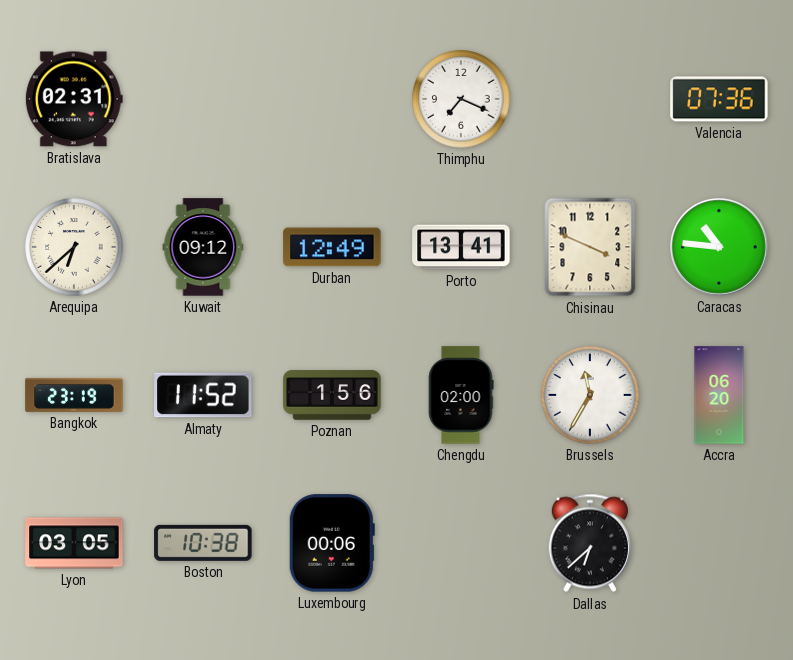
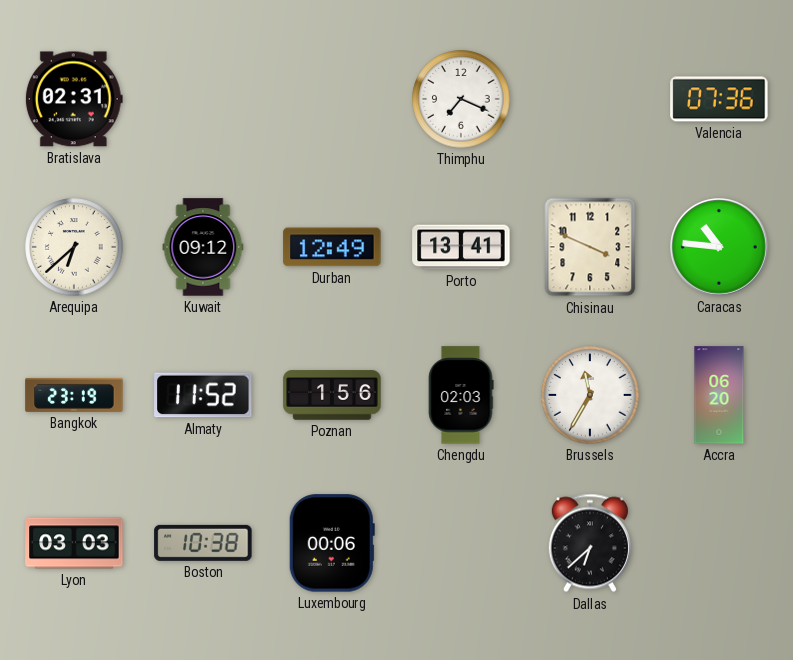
Chengdu: 02:00 -> 02:03
Lyon: 03:05 -> 03:03
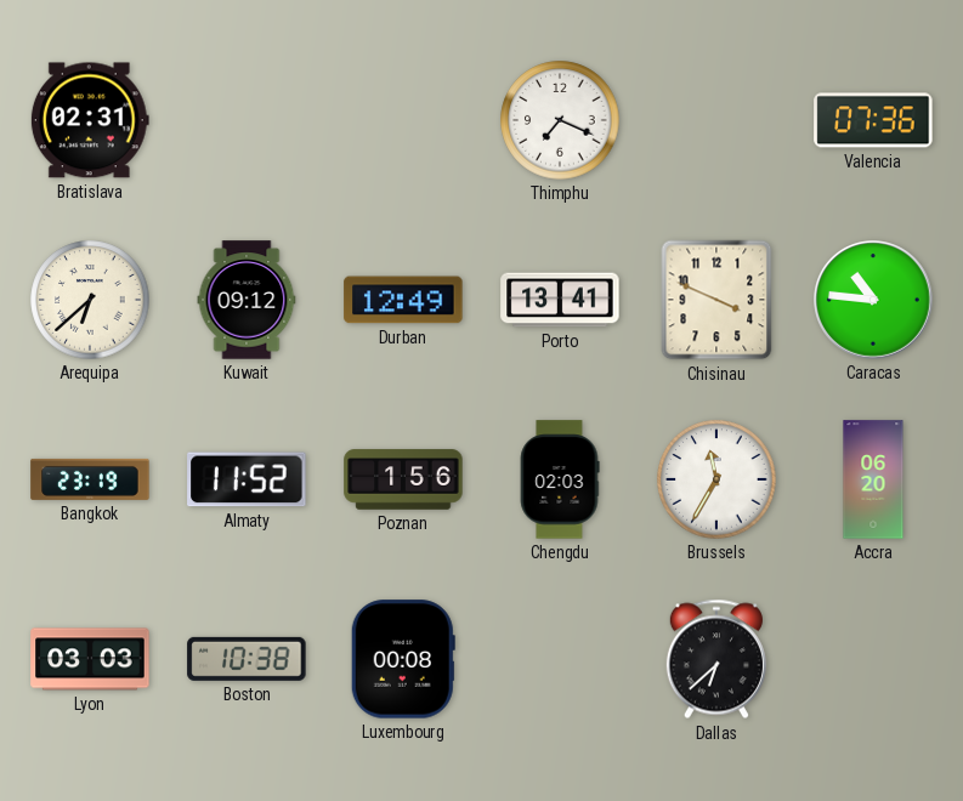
Luxembourg: 00:06 -> 00:08
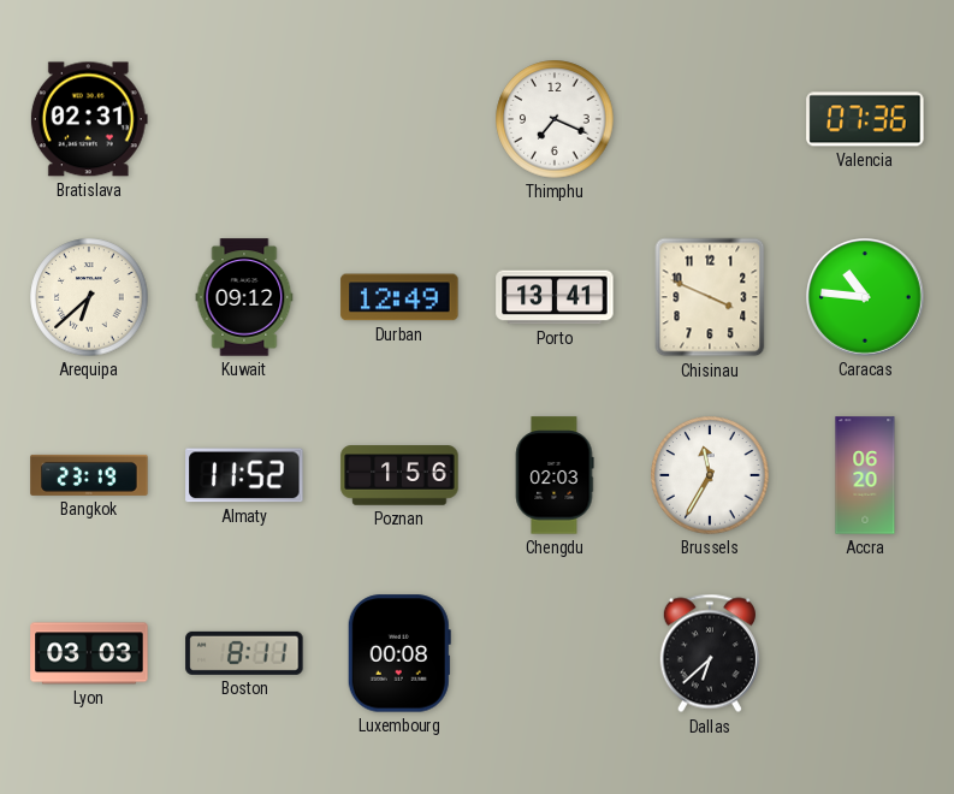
Boston: 10:38 -> 8:11
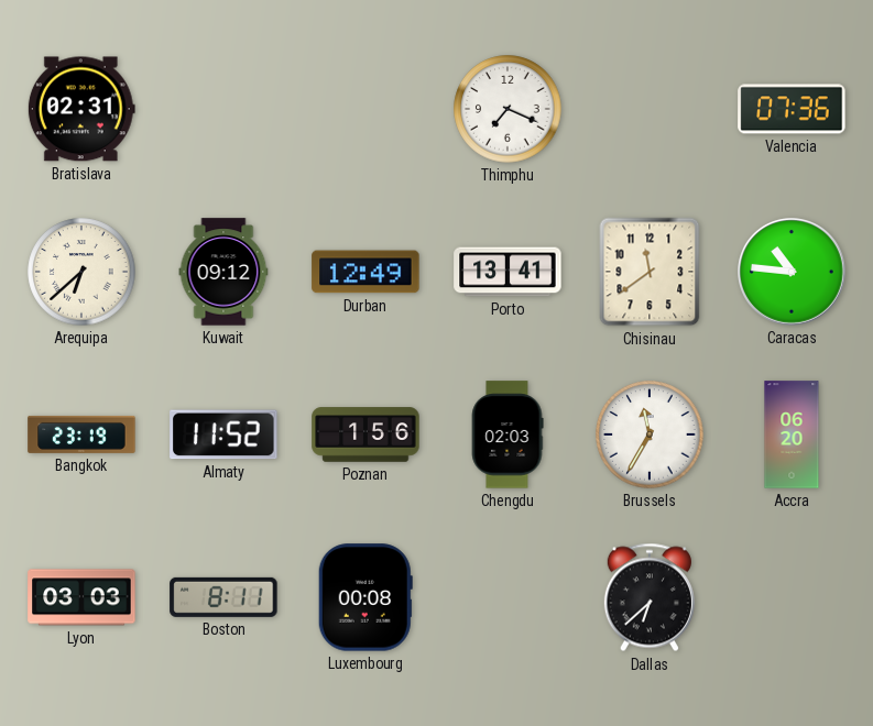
Chisinau: 3:49 -> 11:39
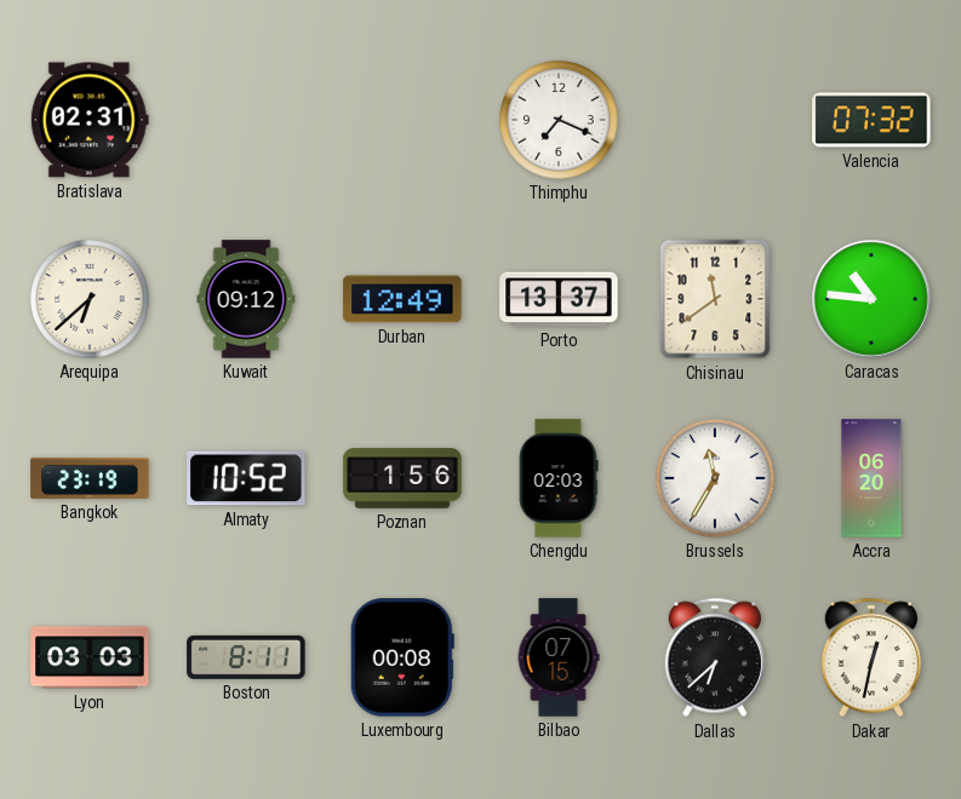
Valencia: 07:36 -> 07:32
Porto: 13:41 -> 13:37
Almaty: 11:52 -> 10:52
Bilbao: none -> 07:15
Dakar: none -> 12:32
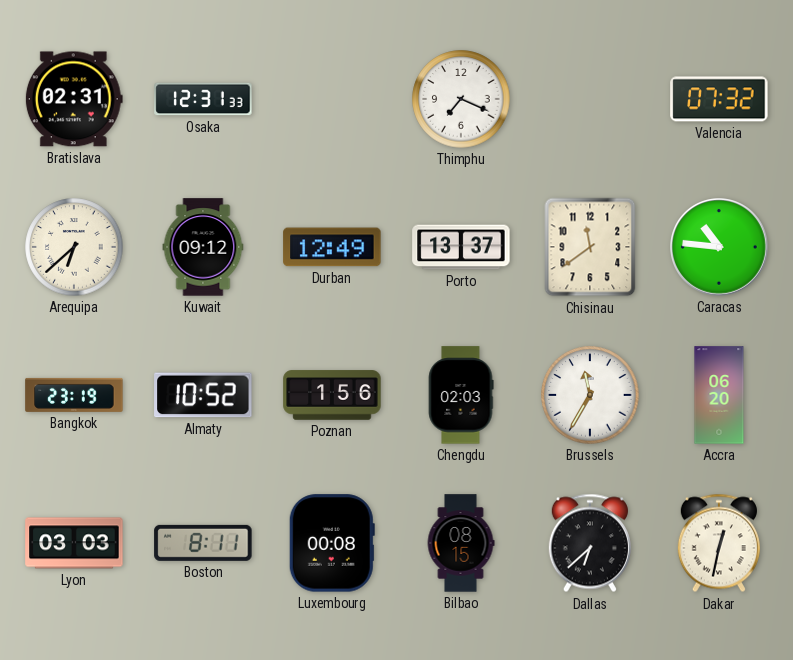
Osaka: none -> 12:31
Bilbao: 07:15 -> 08:15
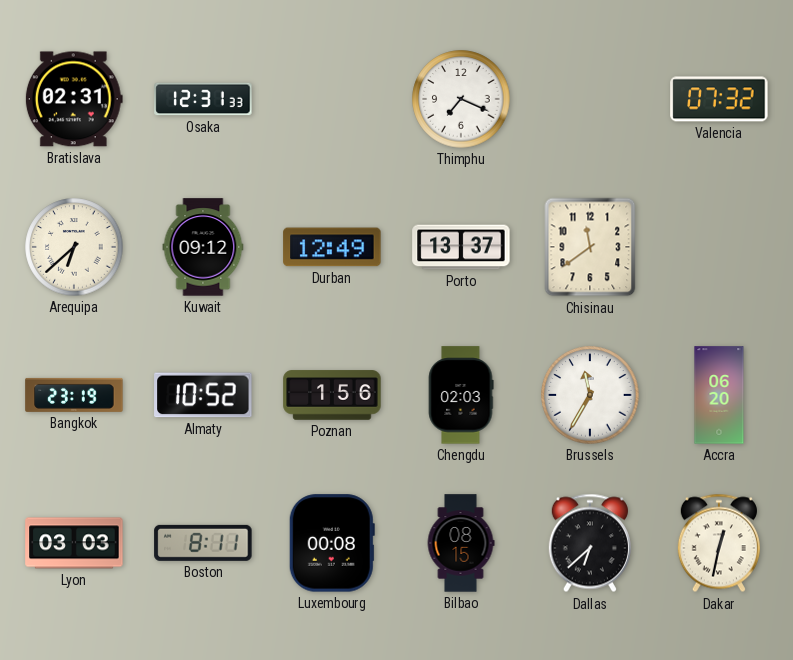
Caracas: 10:46 -> none
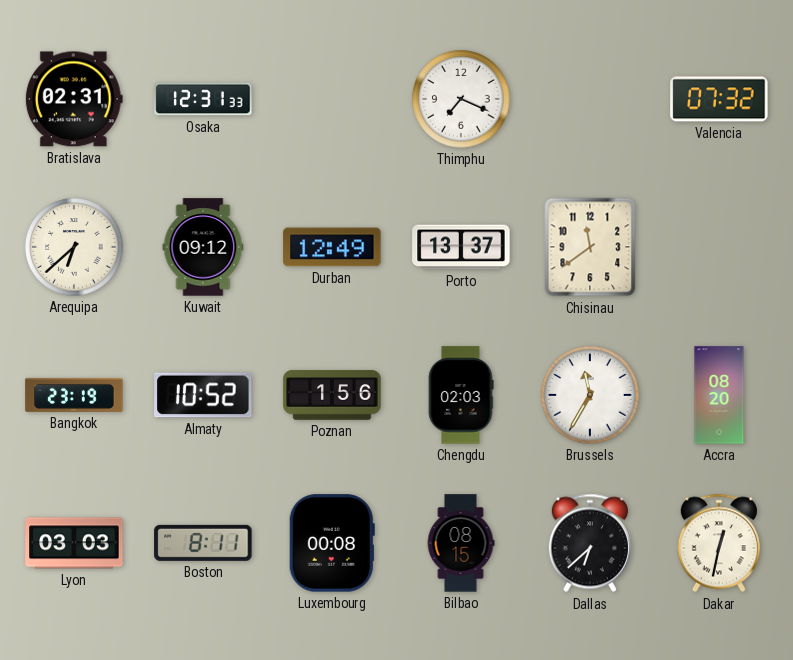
Accra: 06:20 -> 08:20
